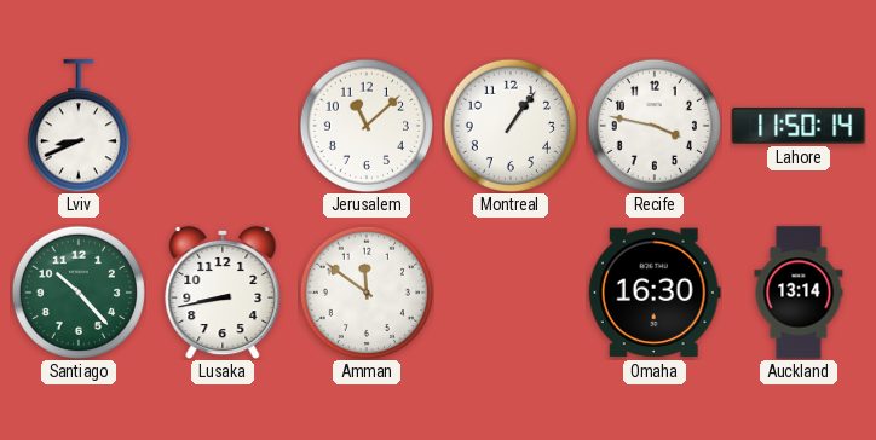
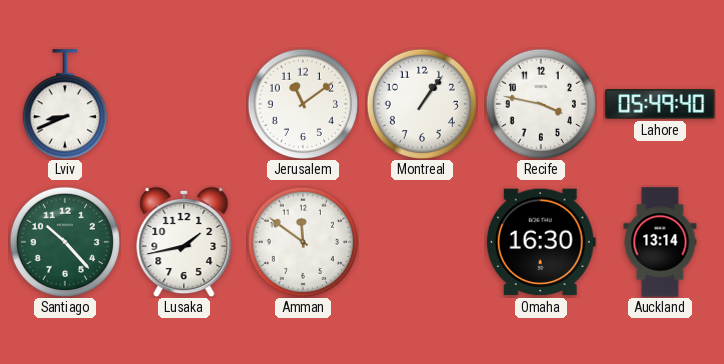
Jerusalem: 11:08 -> 11:09
Lahore: 11:50 -> 05:49
Lusaka: 8:43 -> 1:43
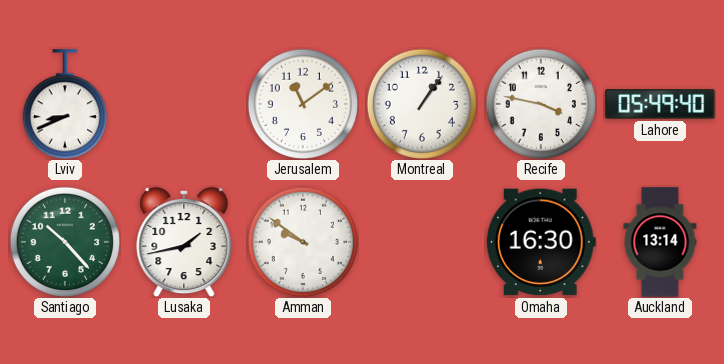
Amman: 11:51 -> 9:51
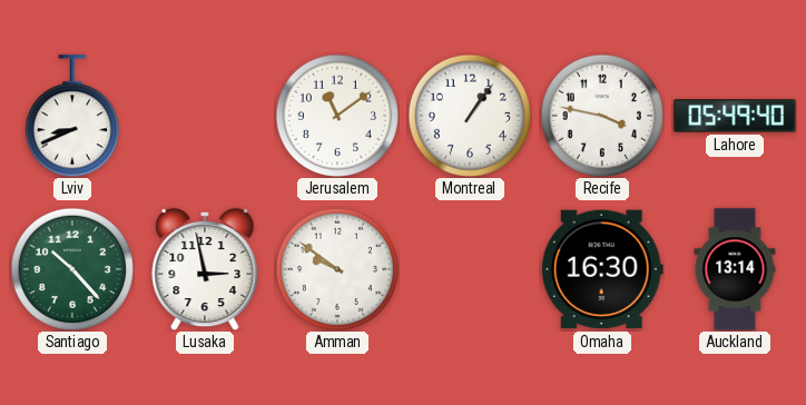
Lusaka: 1:43 -> 2:58
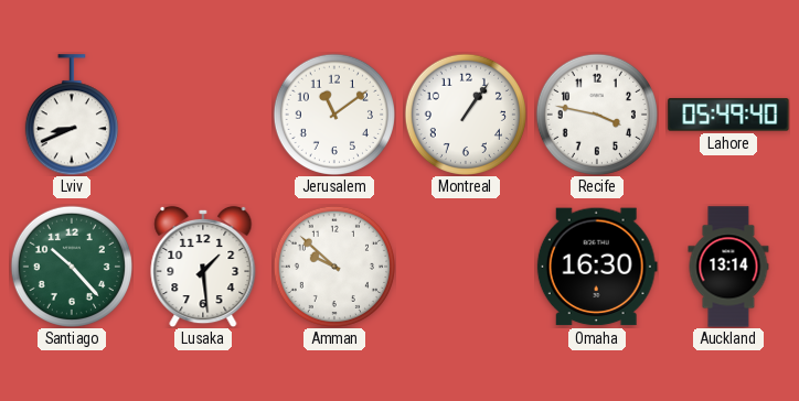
Lusaka: 2:58 -> 1:29
Amman: 9:51 -> 9:52
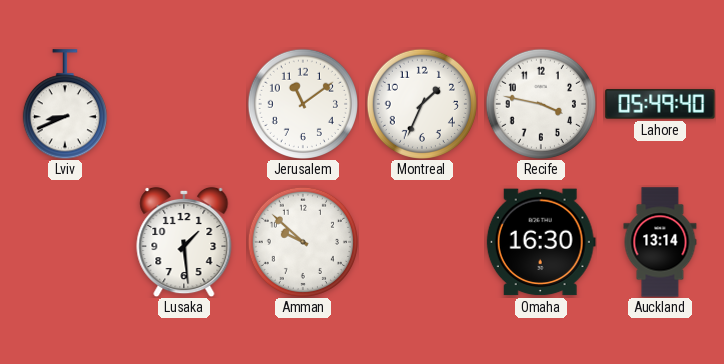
Montreal: 1:06 -> 1:34
Santiago: 10:23 -> none
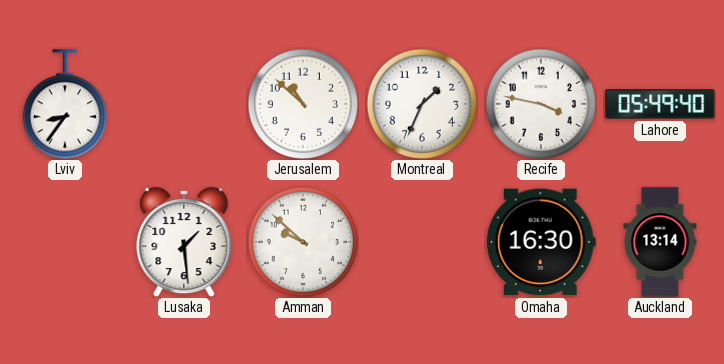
Lviv: 8:41 -> 8:36
Jerusalem: 11:09 -> 10:52
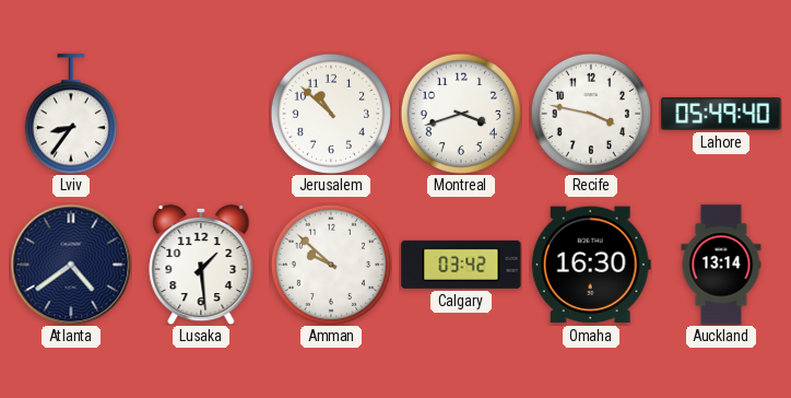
Montreal: 1:34 -> 3:42
Atlanta: none -> 4:39
Calgary: none -> 03:42
